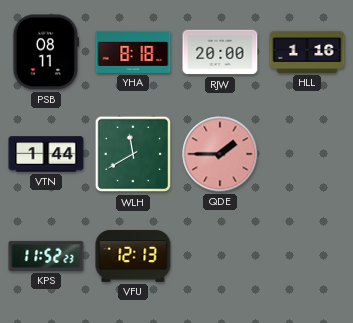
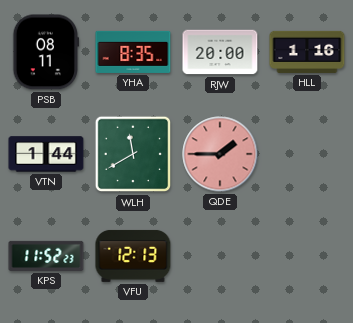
YHA: 8:18 -> 8:35
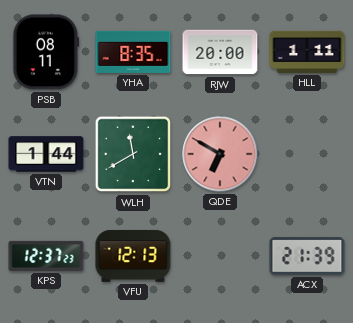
HLL: 1:16 -> 1:11
QDE: 1:45 -> 6:50
KPS: 11:52 -> 12:37
ACX: none -> 21:39
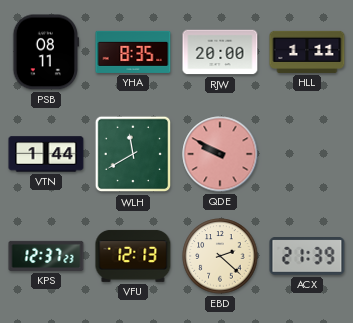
QDE: 6:50 -> 9:50
EBD: none -> 2:22
